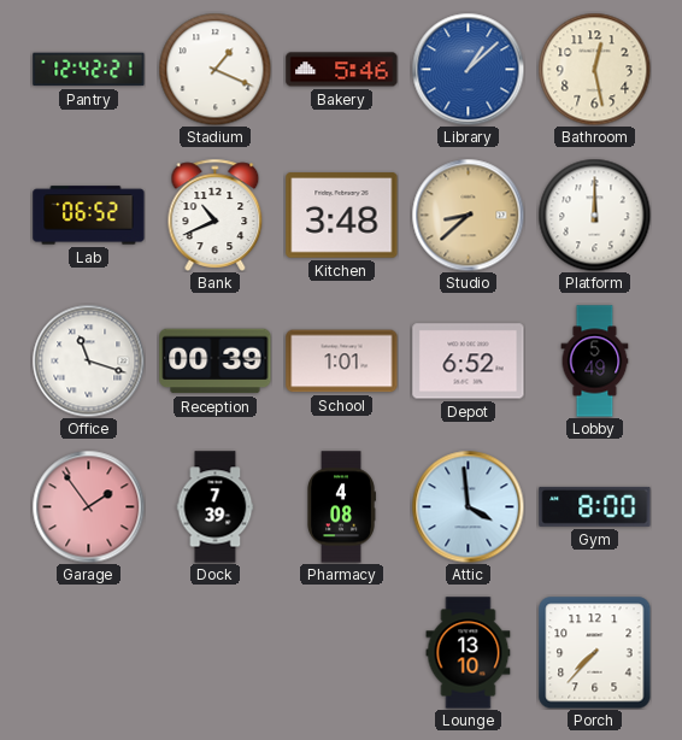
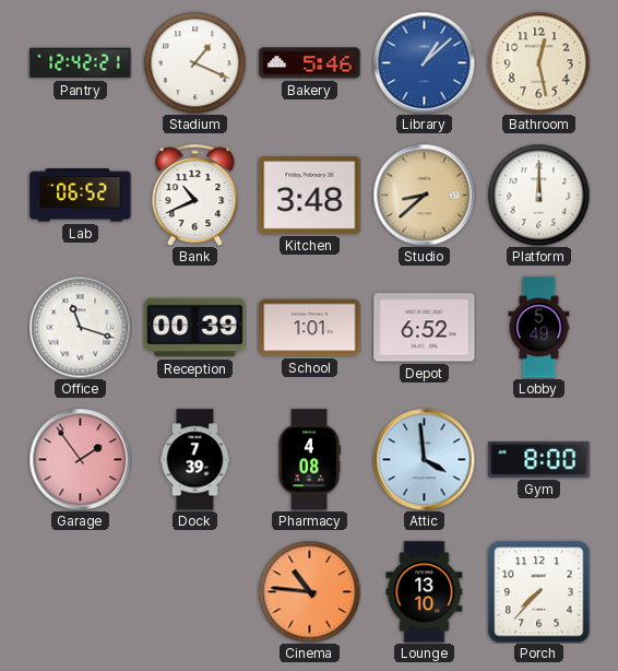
Cinema: none -> 10:46
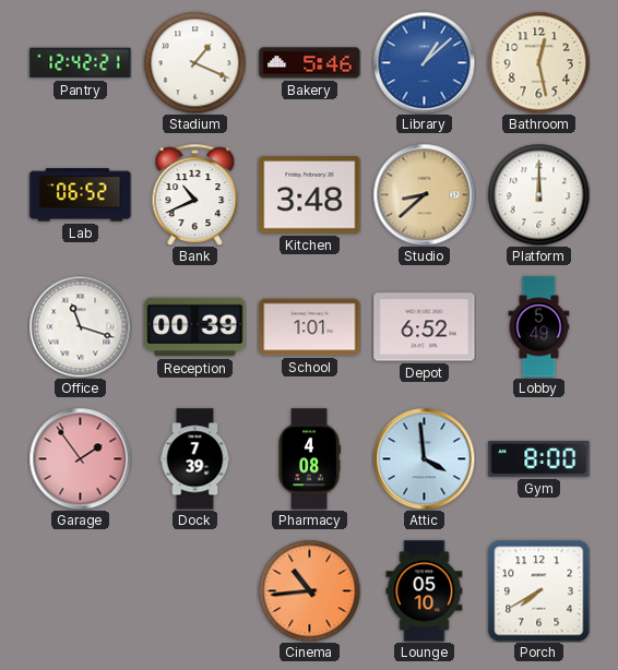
Cinema: 10:46 -> 10:44
Lounge: 13:10 -> 05:10
Porch: 7:37 -> 7:40
